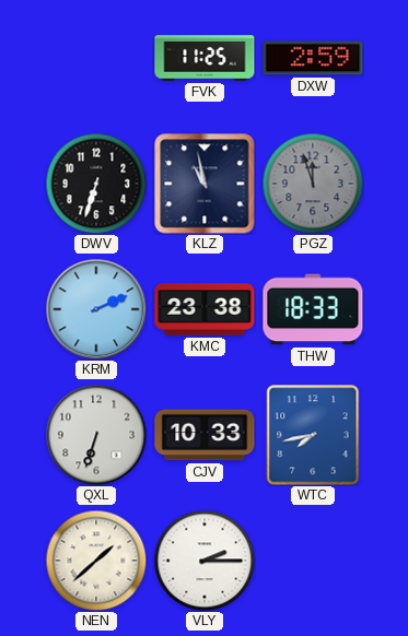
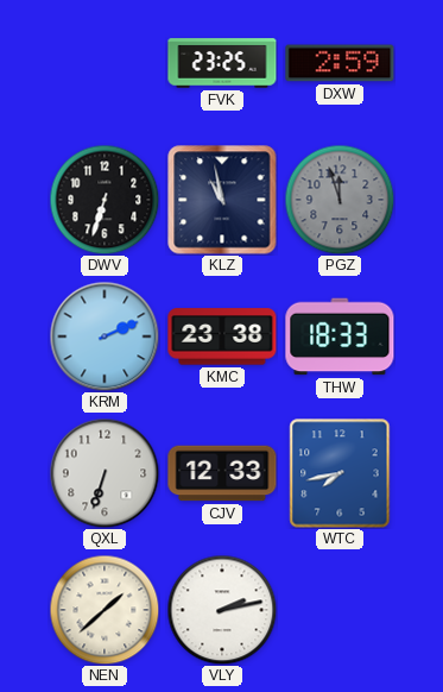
FVK: 11:25 -> 23:25
CJV: 10:33 -> 12:33
VLY: 2:15 -> 2:13
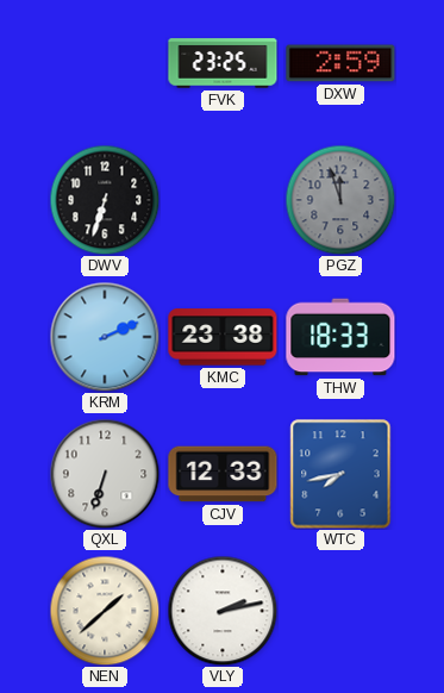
KLZ: 10:58 -> none
